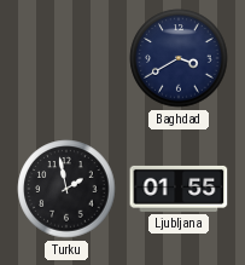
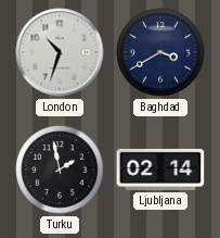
London: none -> 10:33
Ljubljana: 01:55 -> 02:14
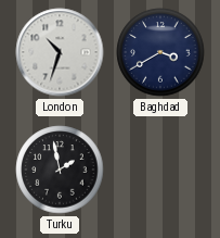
Ljubljana: 02:14 -> none
